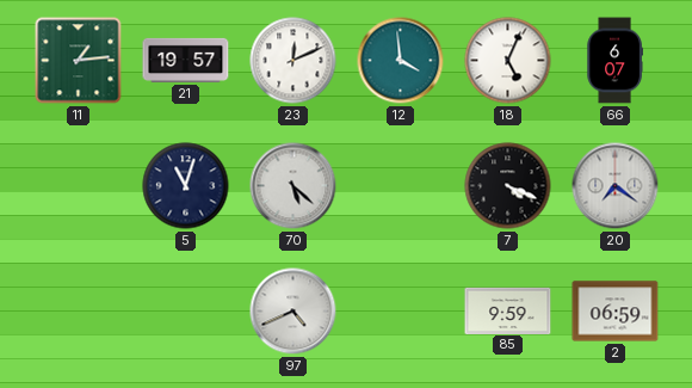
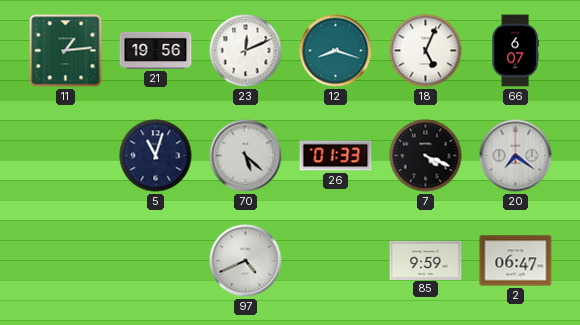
21: 19:57 -> 19:56
12: 3:59 -> 8:18
26: none -> 01:33
2: 06:59 -> 06:47
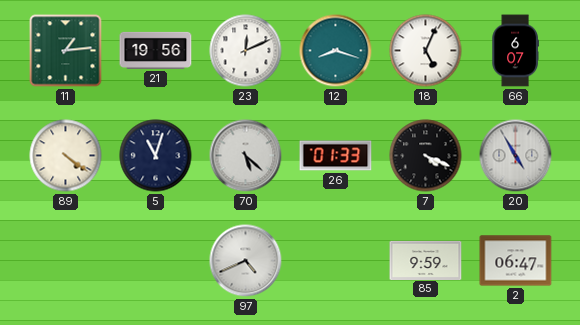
89: none -> 4:21
20: 7:21 -> 4:55
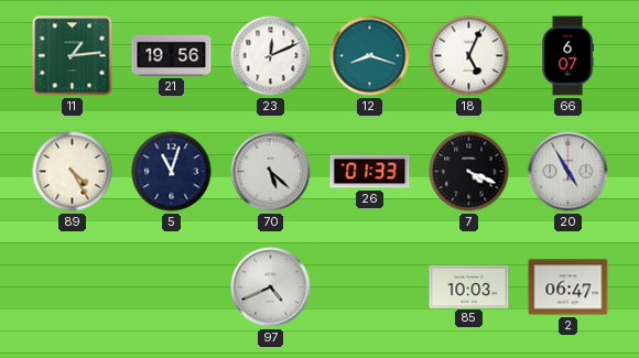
89: 4:21 -> 4:25
85: 9:59 -> 10:03
